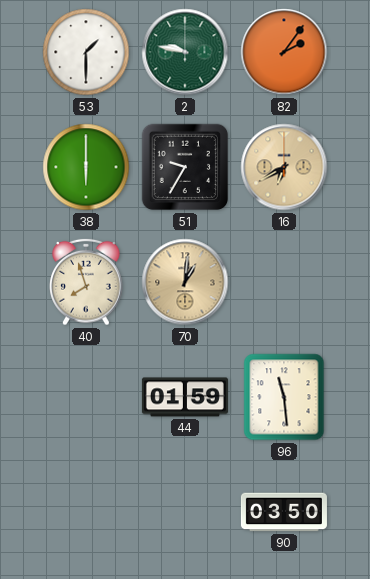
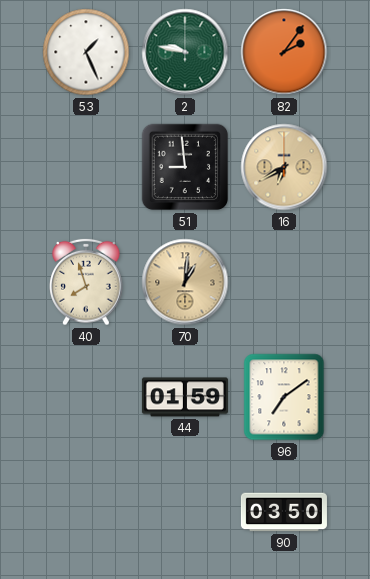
53: 1:30 -> 1:26
38: 6:00 -> none
51: 9:35 -> 8:59
96: 11:29 -> 7:09
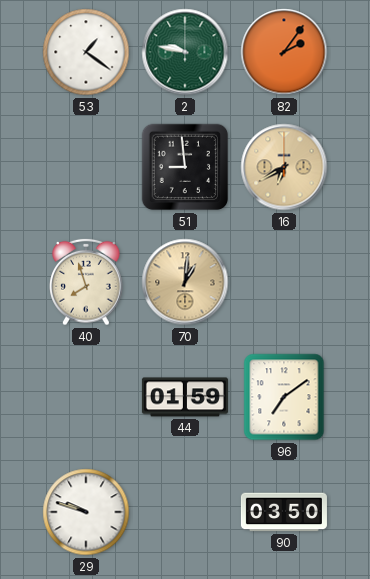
53: 1:26 -> 1:21
29: none -> 9:48
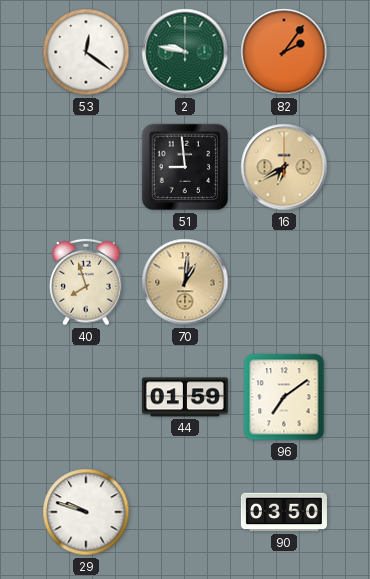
53: 1:21 -> 12:21
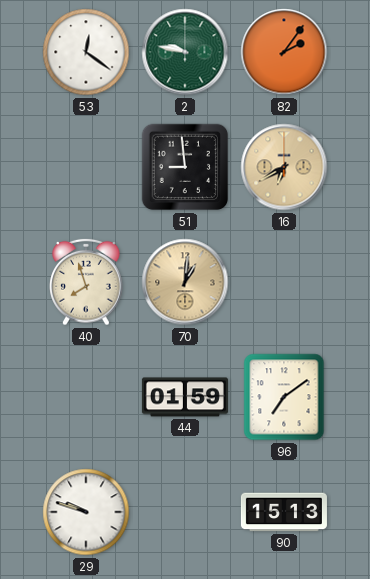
90: 03:50 -> 15:13
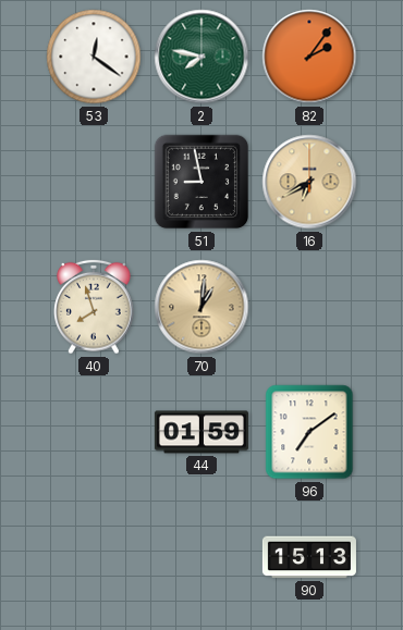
2: 9:47 -> 7:47
51: 8:59 -> 8:58
29: 9:48 -> none
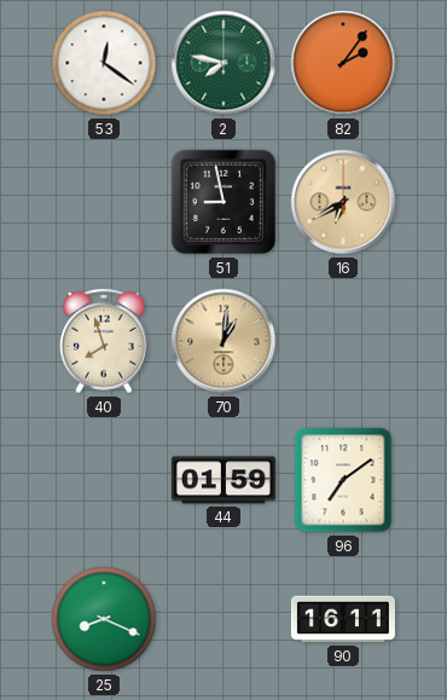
25: none -> 8:19
90: 15:13 -> 16:11
